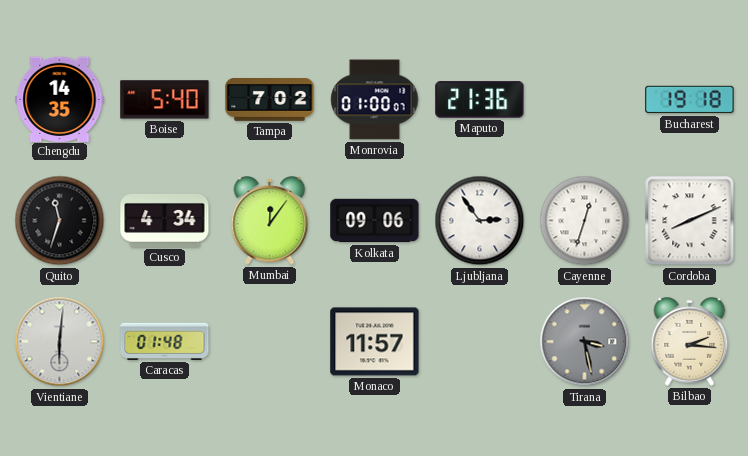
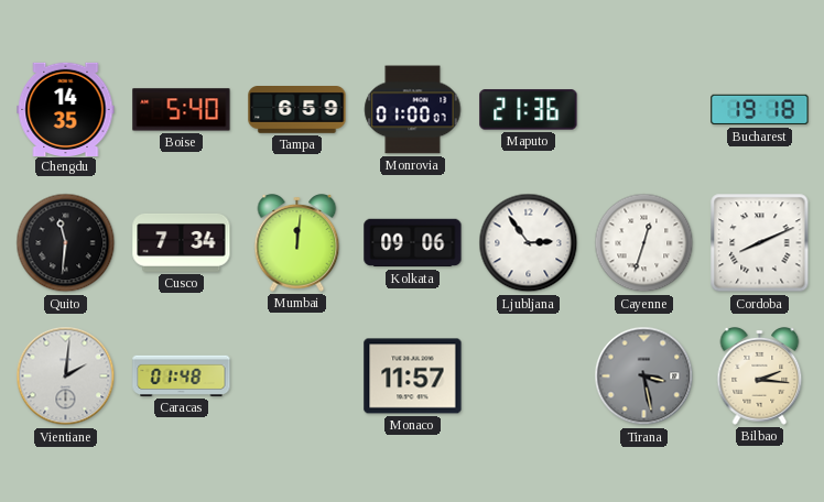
Tampa: 7:02 -> 6:59
Quito: 11:33 -> 11:31
Cusco: 4:34 -> 7:34
Mumbai: 12:06 -> 12:01
Vientiane: 6:01 -> 2:01
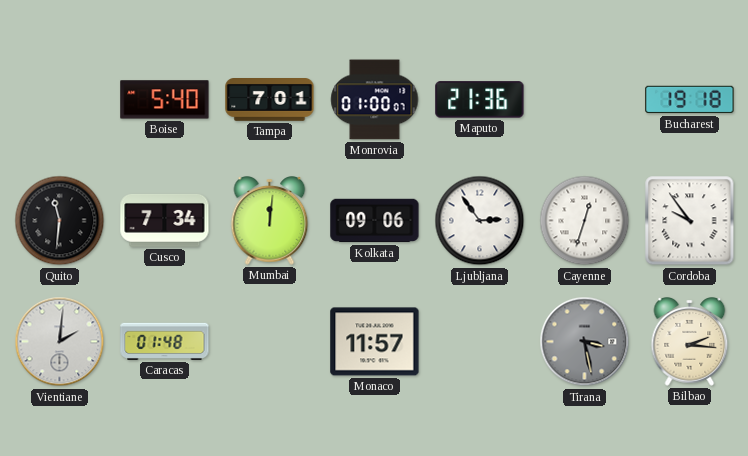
Chengdu: 14:35 -> none
Tampa: 6:59 -> 7:01
Cordoba: 8:11 -> 9:54
